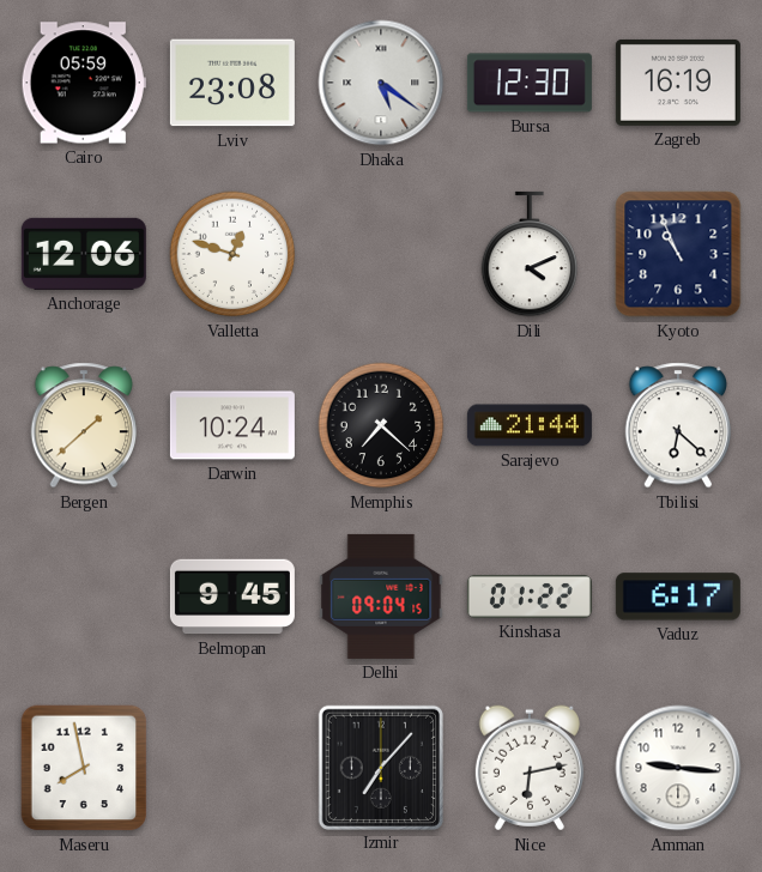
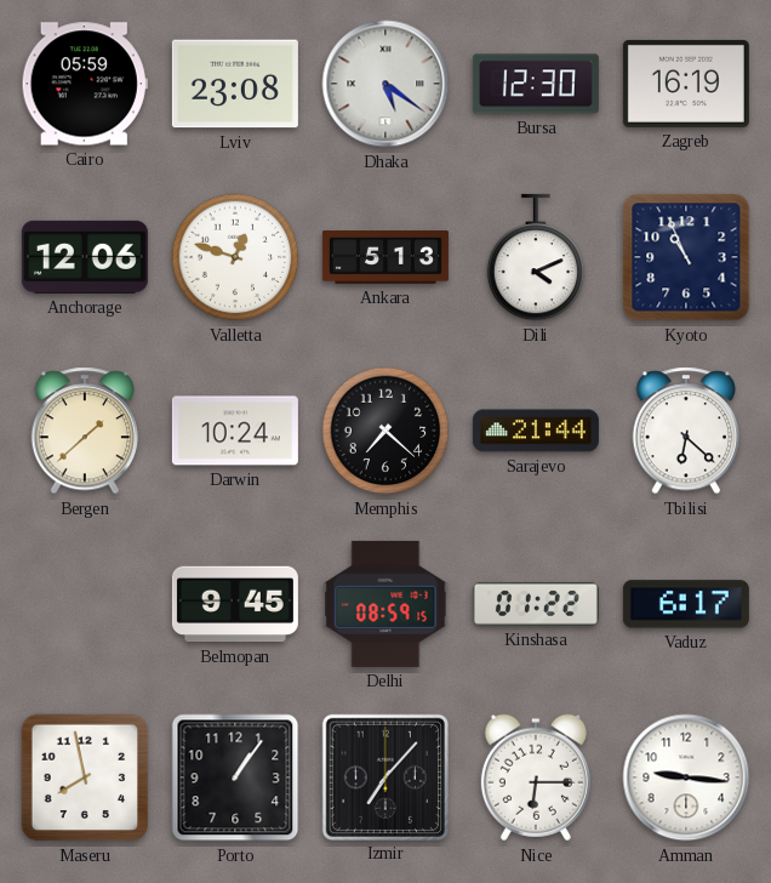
Ankara: none -> 5:13
Delhi: 09:04 -> 08:59
Porto: none -> 1:06
Nice: 6:13 -> 6:15
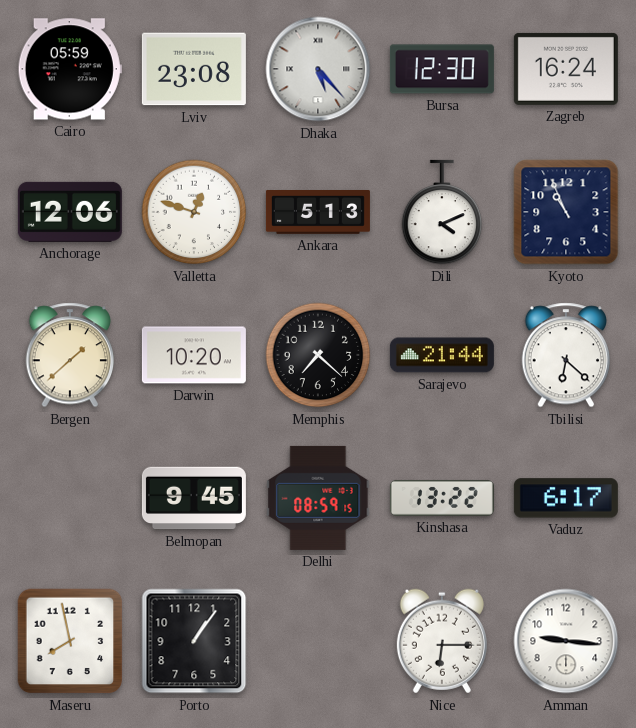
Dhaka: 5:21 -> 5:23
Zagreb: 16:19 -> 16:24
Darwin: 10:24 -> 10:20
Kinshasa: 01:22 -> 13:22
Izmir: 7:07 -> none
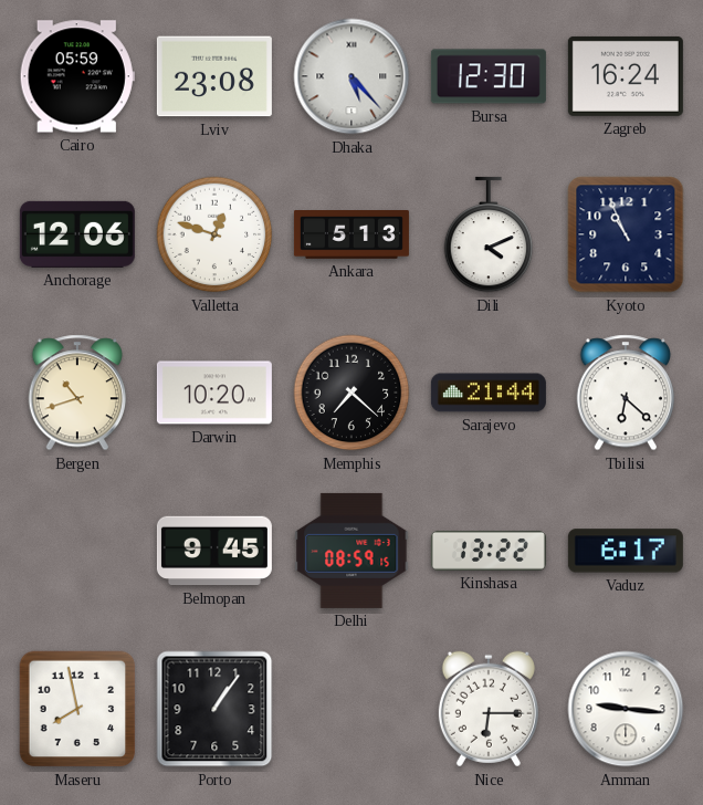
Bergen: 1:38 -> 10:42
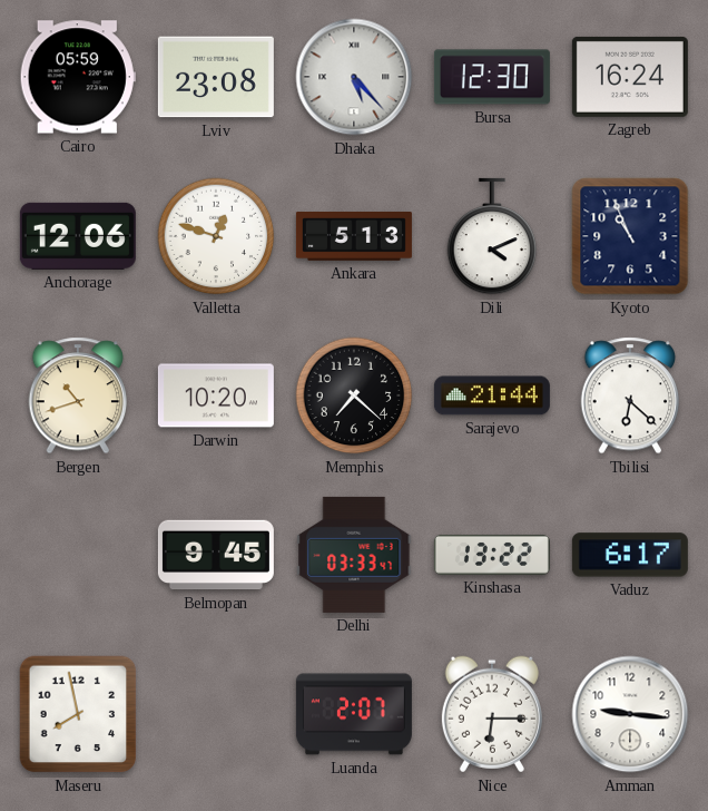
Delhi: 08:59 -> 03:33
Porto: 1:06 -> none
Luanda: none -> 2:07
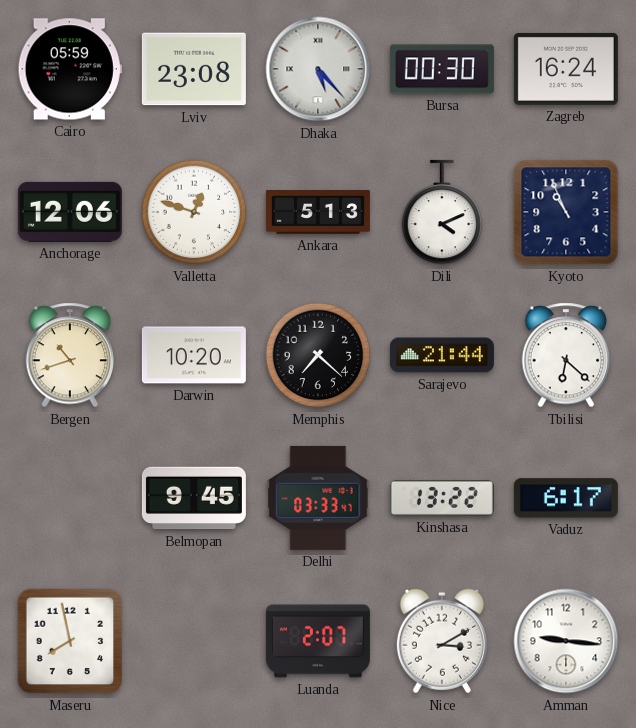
Bursa: 12:30 -> 00:30
Nice: 6:15 -> 3:10
